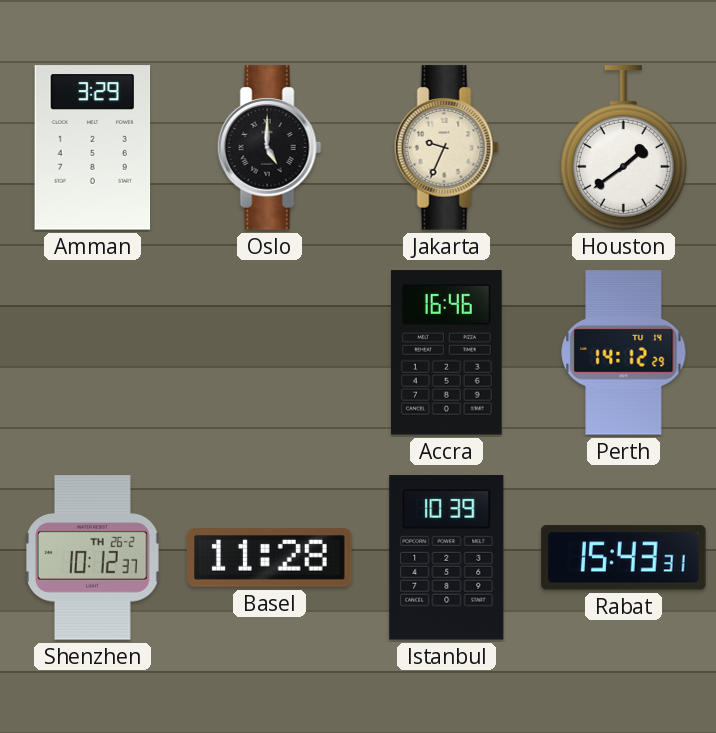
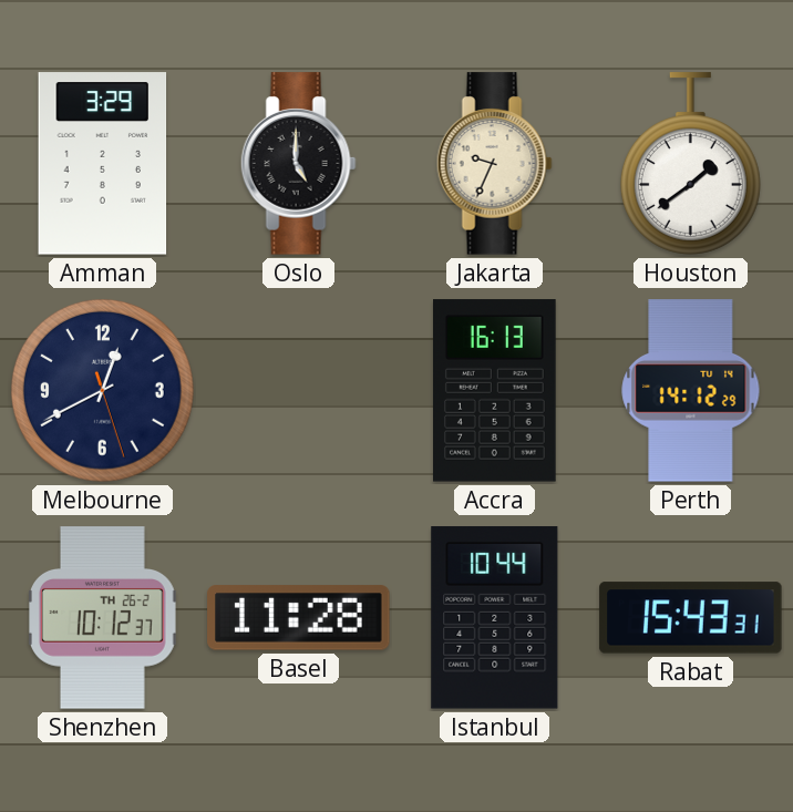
Melbourne: none -> 12:40
Accra: 16:46 -> 16:13
Istanbul: 10:39 -> 10:44
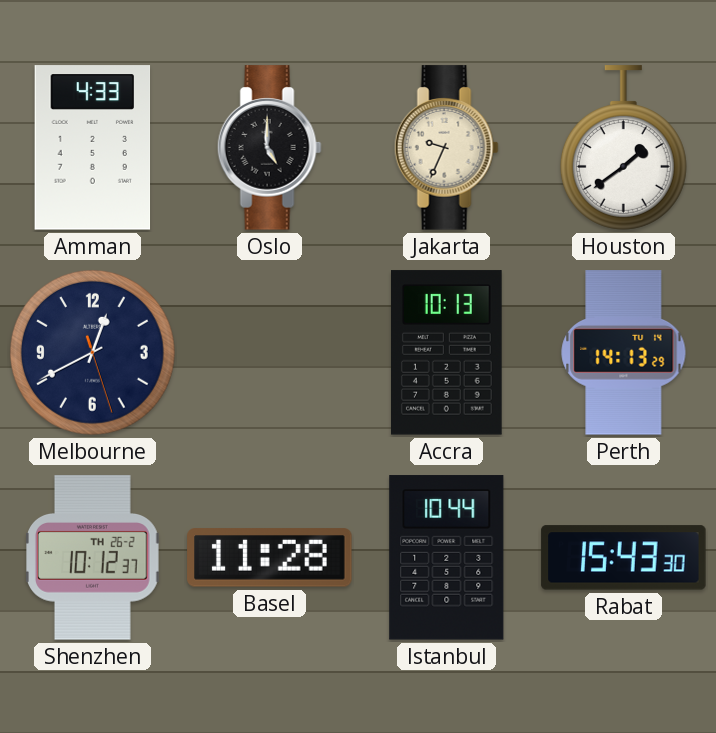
Amman: 3:29 -> 4:33
Accra: 16:13 -> 10:13
Perth: 14:12 -> 14:13
Rabat: 15:43:31 -> 15:43:30
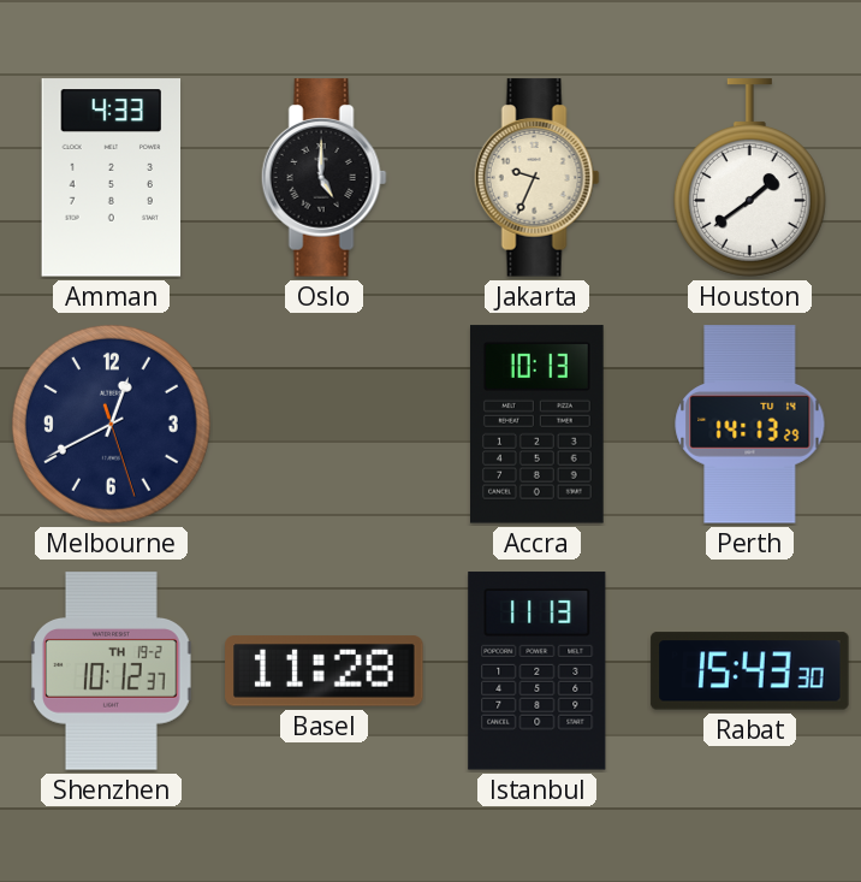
Shenzhen date: TH 26-2 -> TH 19-2
Istanbul: 10:44 -> 11:13
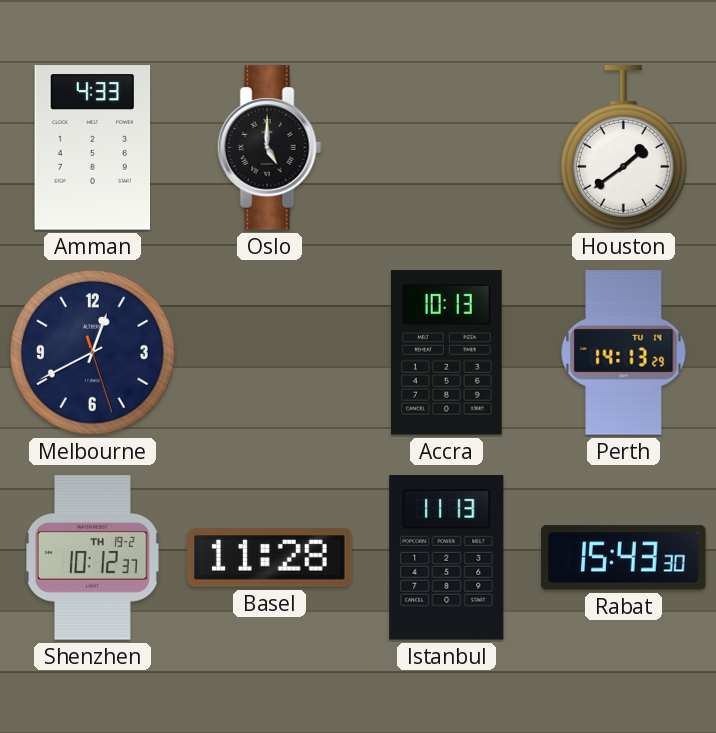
Jakarta: 9:34 -> none
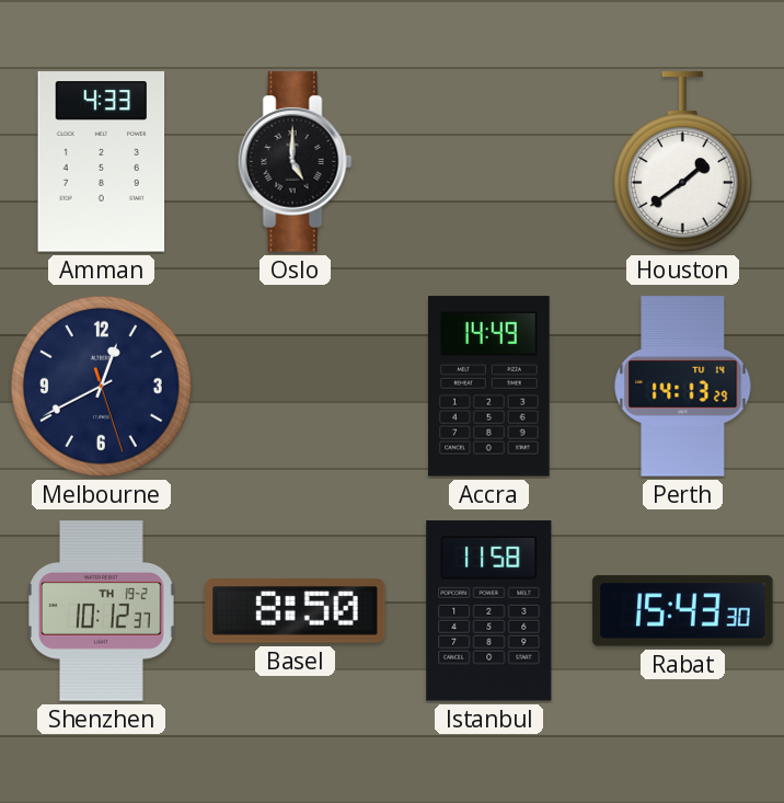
Accra: 10:13 -> 14:49
Basel: 11:28 -> 8:50
Istanbul: 11:13 -> 11:58
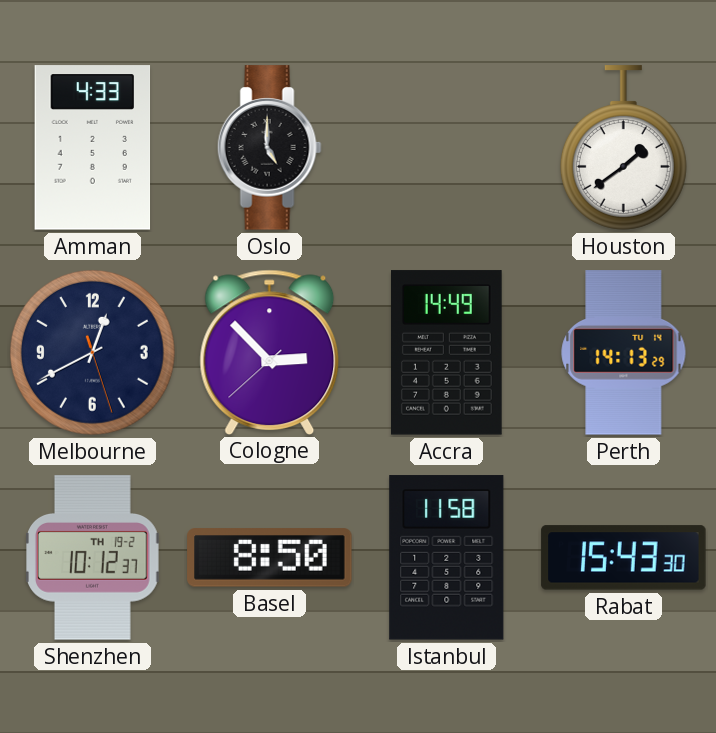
Cologne: none -> 2:52
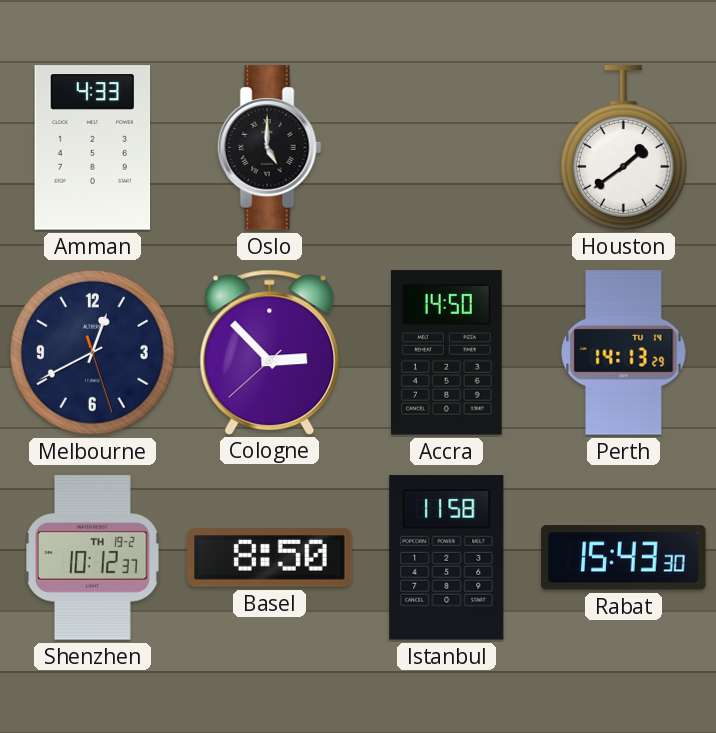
Accra: 14:49 -> 14:50
